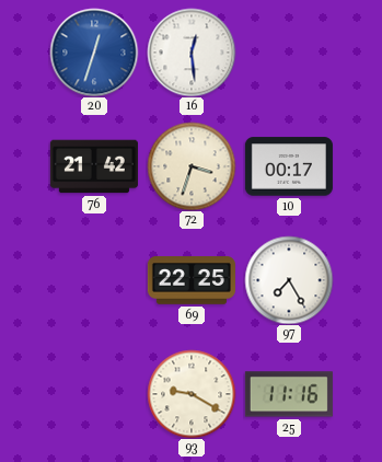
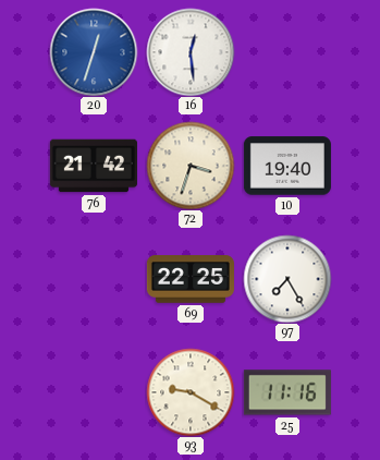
10: 00:17 -> 19:40
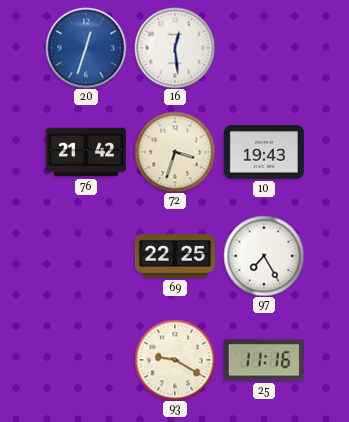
10: 19:40 -> 19:43
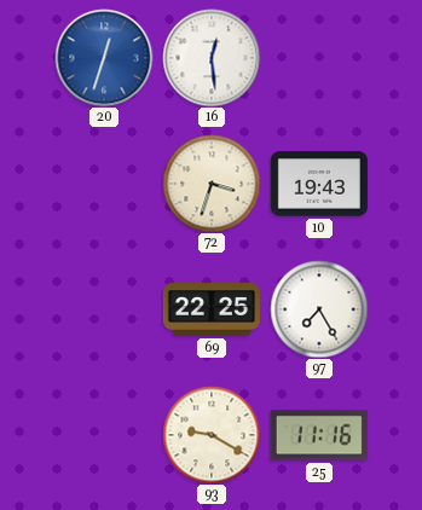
76: 21:42 -> none
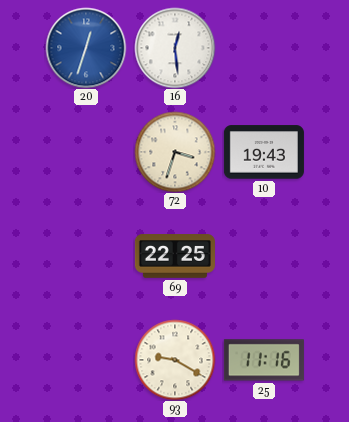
97: 7:25 -> none
